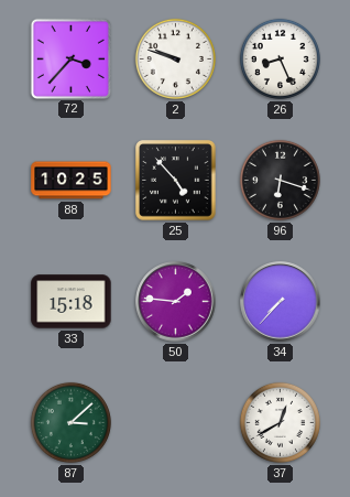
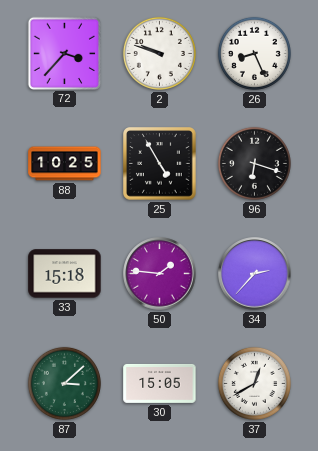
25: 4:53 -> 4:55
34: 7:37 -> 2:37
30: none -> 15:05
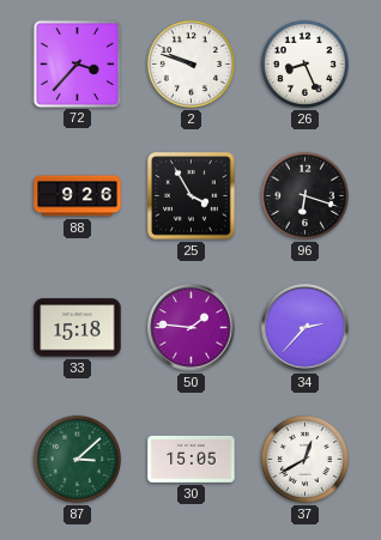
88: 10:25 -> 9:26
25: 4:55 -> 3:55
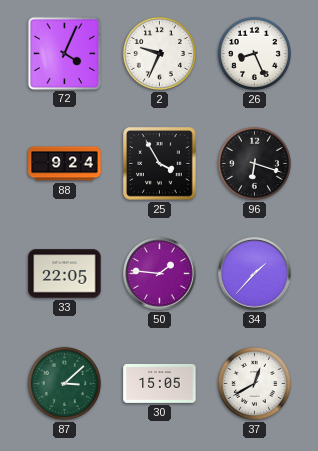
72: 3:37 -> 4:04
2: 9:48 -> 9:34
88: 9:26 -> 9:24
33: 15:18 -> 22:05
34: 2:37 -> 1:37
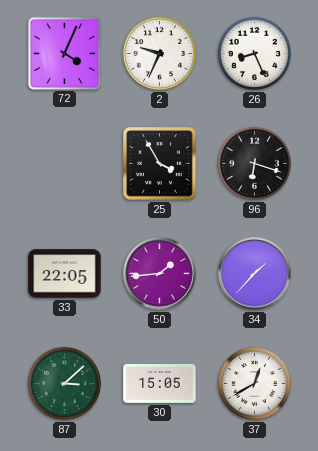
88: 9:24 -> none
50: 1:46 -> 1:44
